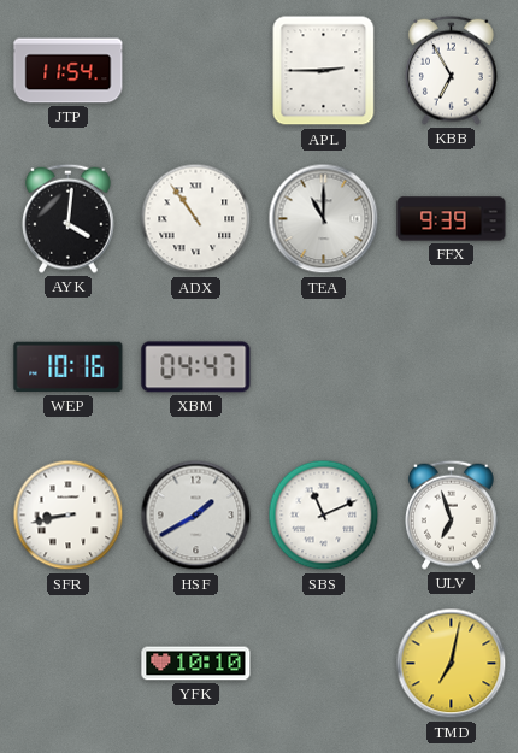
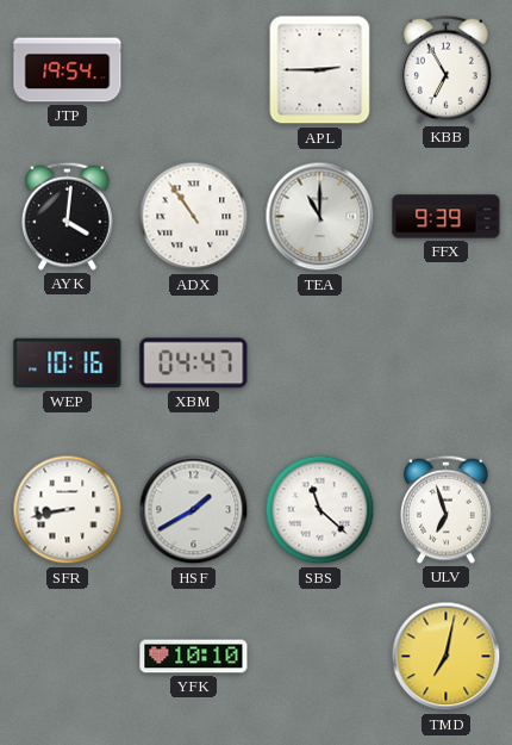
JTP: 11:54 -> 19:54
SBS: 11:11 -> 11:22
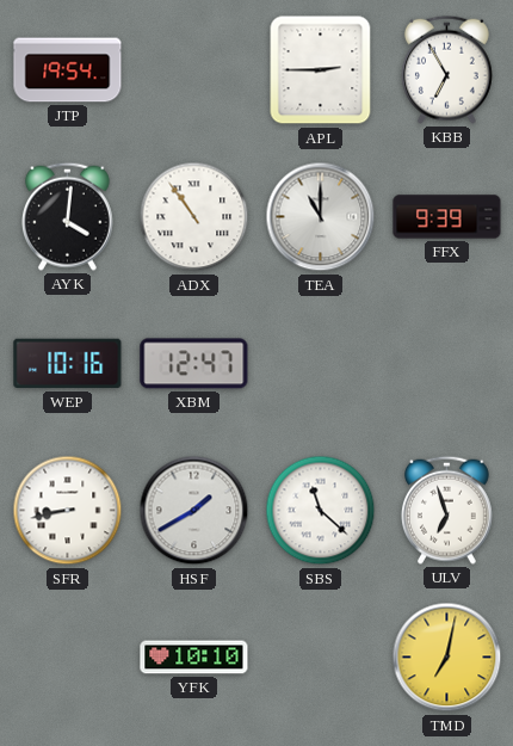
XBM: 04:47 -> 12:47
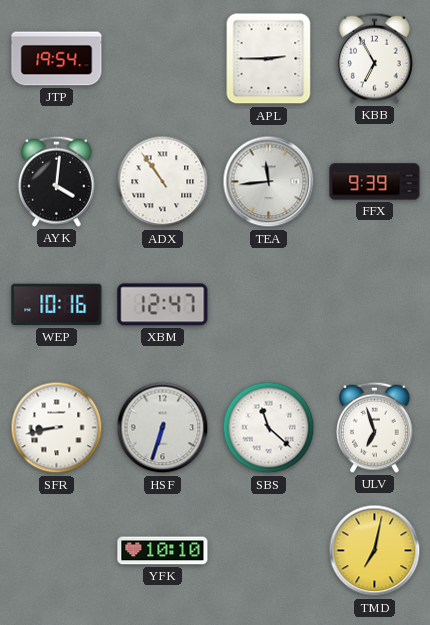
TEA: 11:00 -> 11:44
HSF: 1:40 -> 6:33
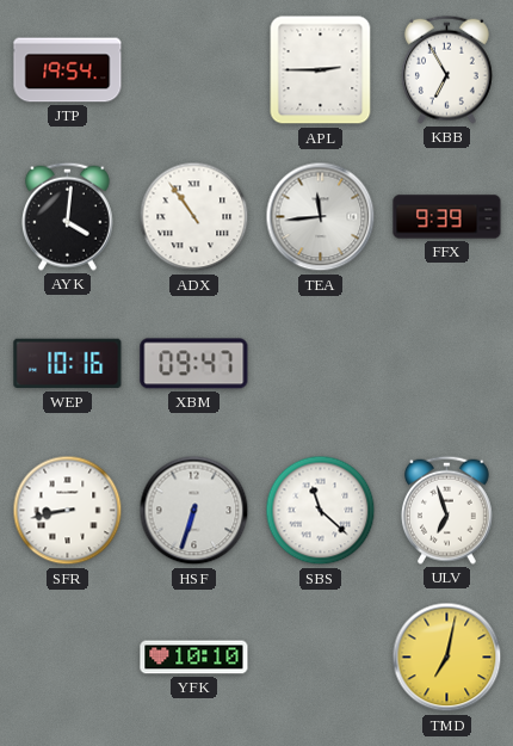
XBM: 12:47 -> 09:47
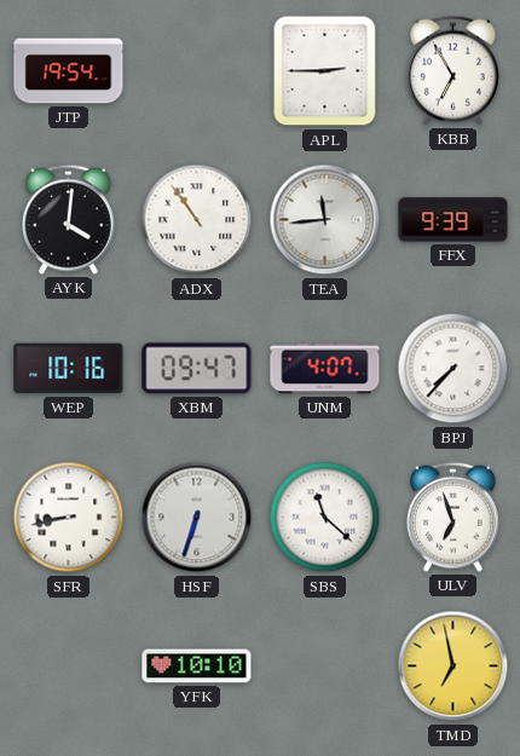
UNM: none -> 4:07
BPJ: none -> 7:37
TMD: 7:02 -> 6:58
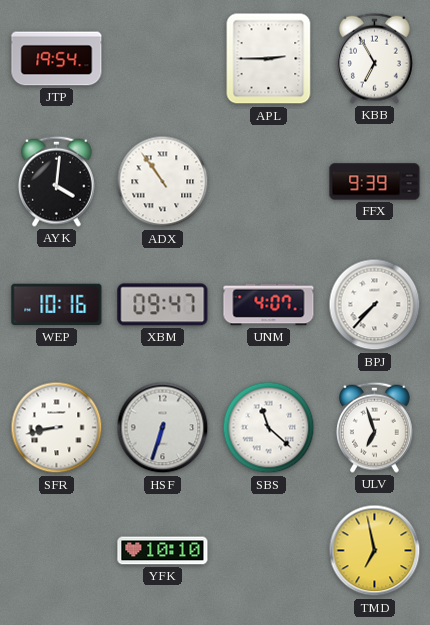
TEA: 11:44 -> none
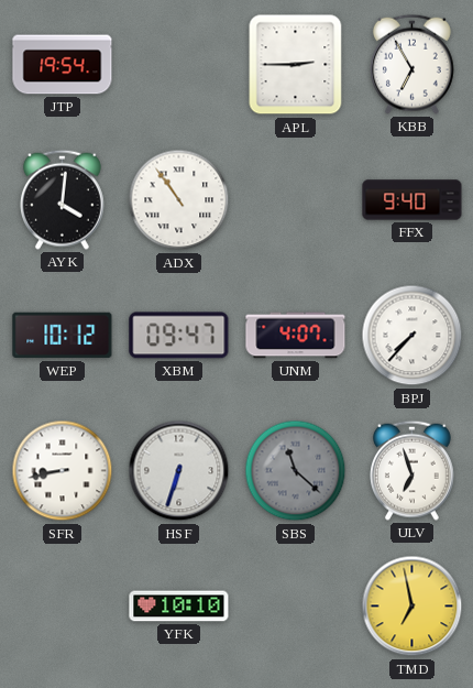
FFX: 9:39 -> 9:40
WEP: 10:16 -> 10:12
SBS dial: white -> grey
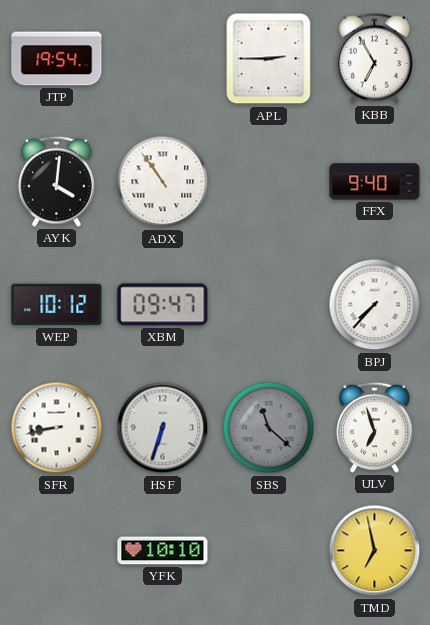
UNM: 4:07 -> none
